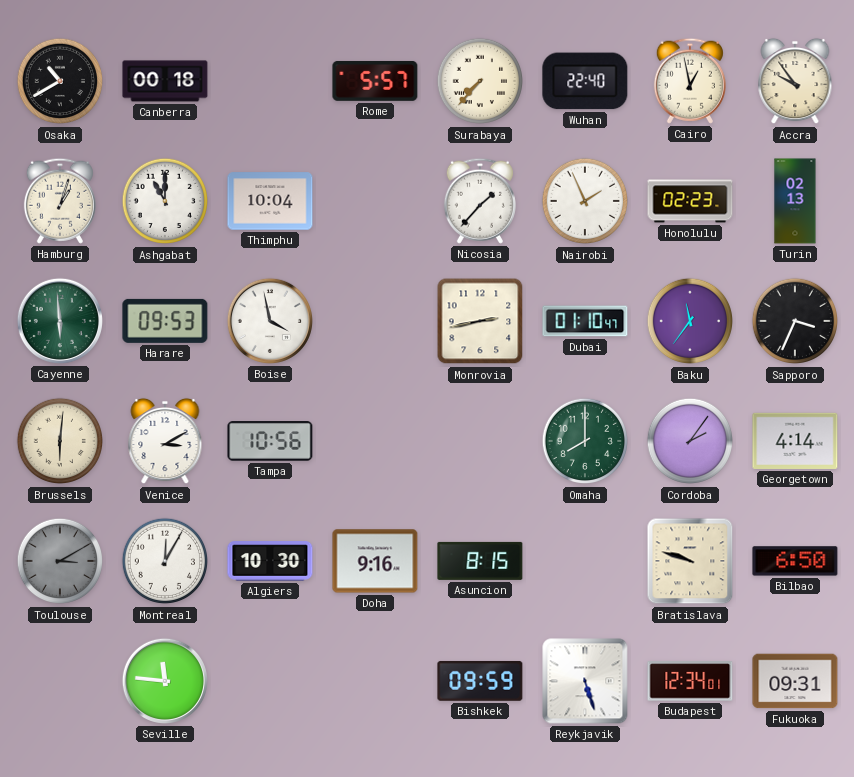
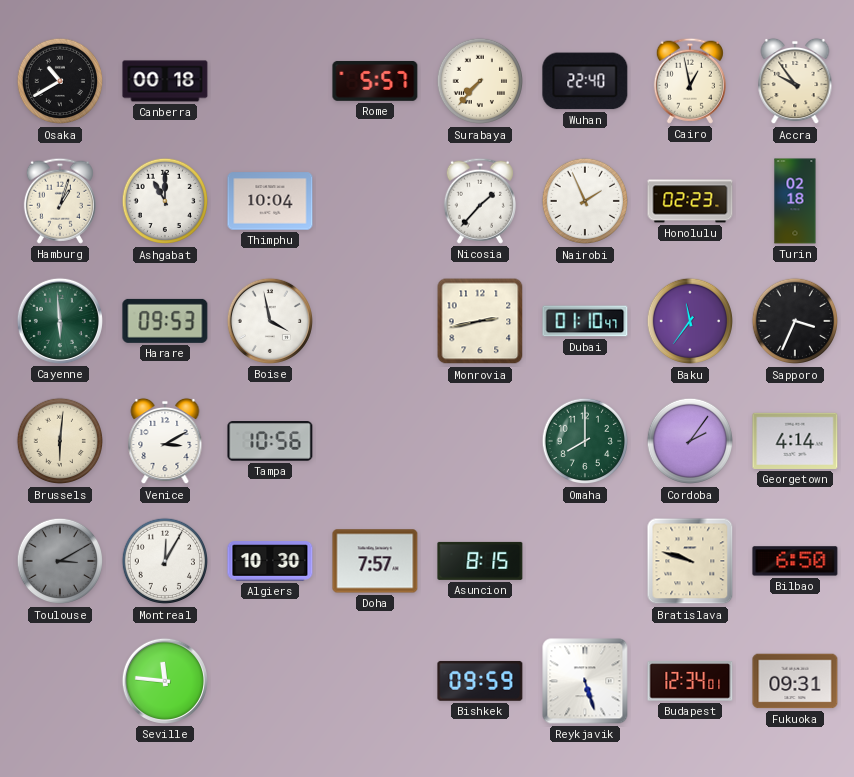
Turin: 02:13 -> 02:18
Doha: 9:16 -> 7:57
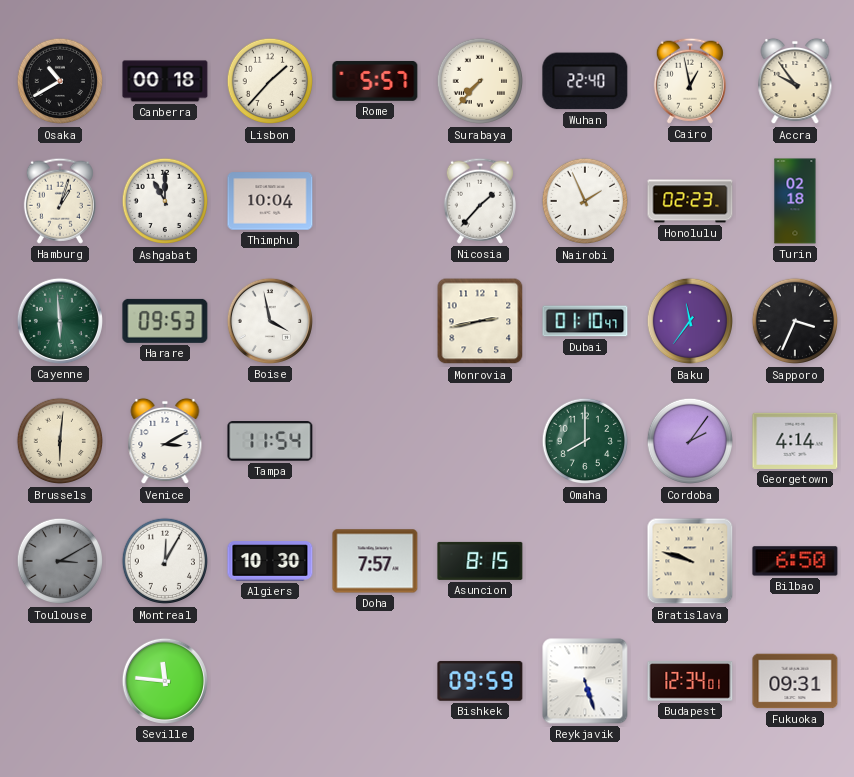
Lisbon: none -> 1:37
Tampa: 10:56 -> 11:54
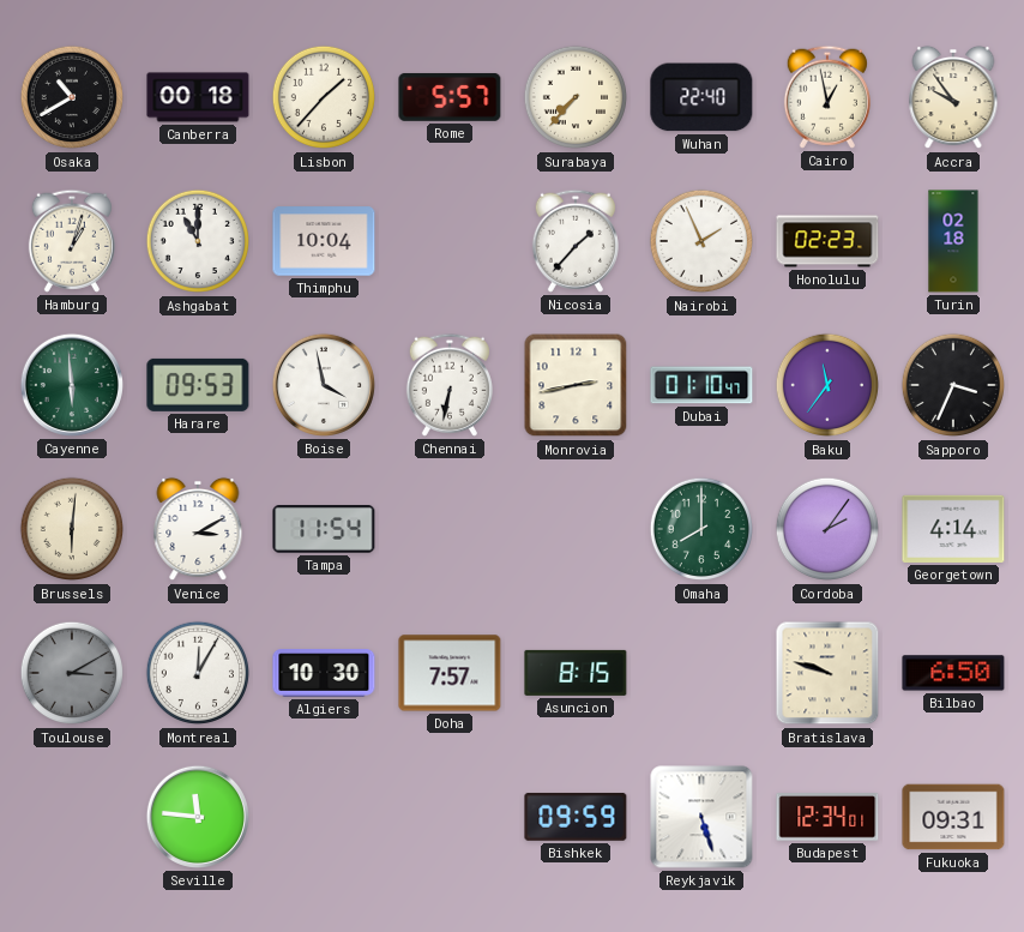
Chennai: none -> 6:32
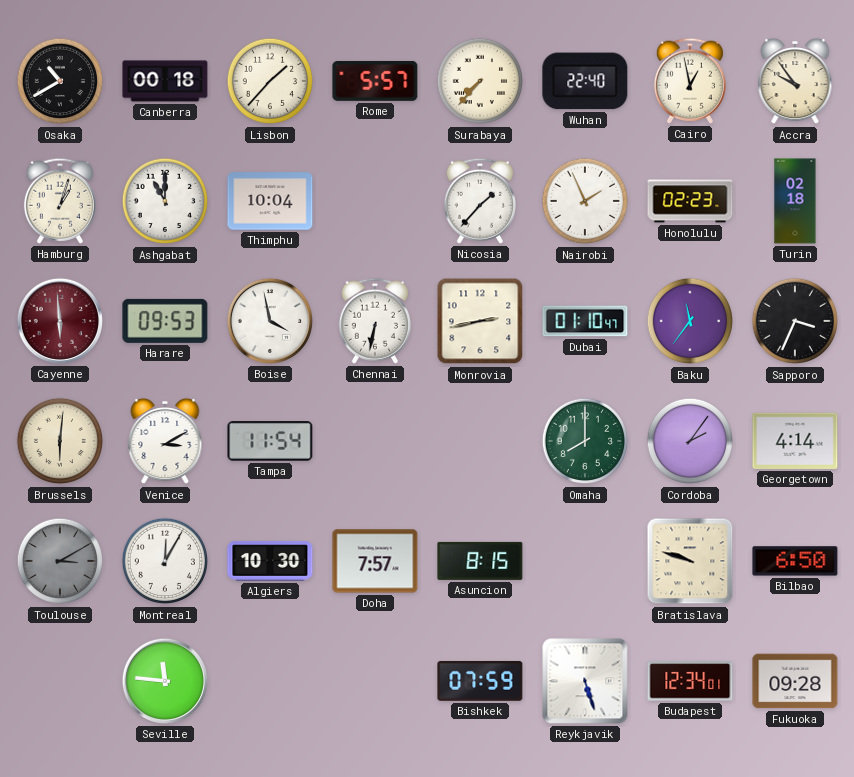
Cayenne dial: green -> burgundy
Bishkek: 09:59 -> 07:59
Fukuoka: 09:31 -> 09:28
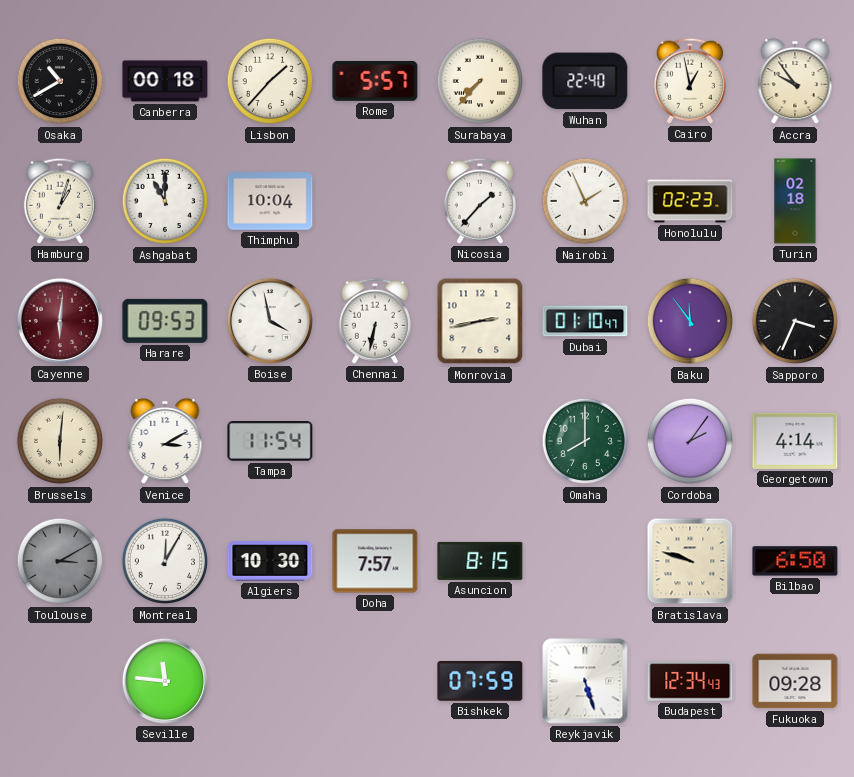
Cayenne: 5:59 -> 6:01
Baku: 11:36 -> 11:54
Budapest: 12:34:01 -> 12:34:43
